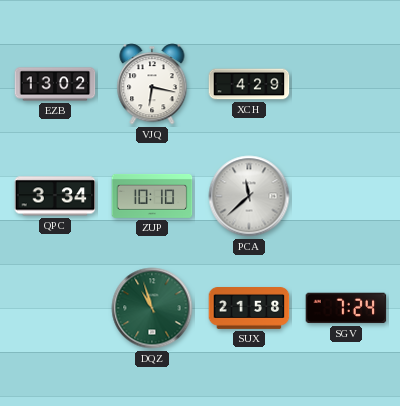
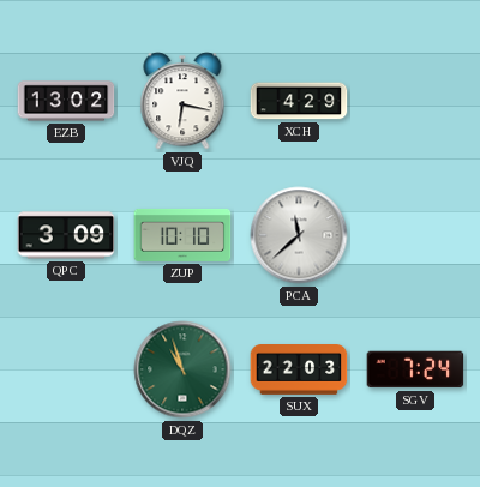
QPC: 3:34 -> 3:09
SUX: 21:58 -> 22:03
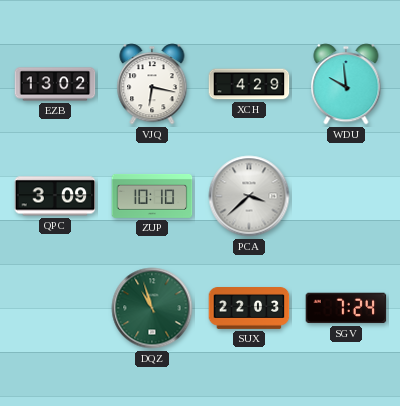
WDU: none -> 9:59
PCA: 11:38 -> 3:38
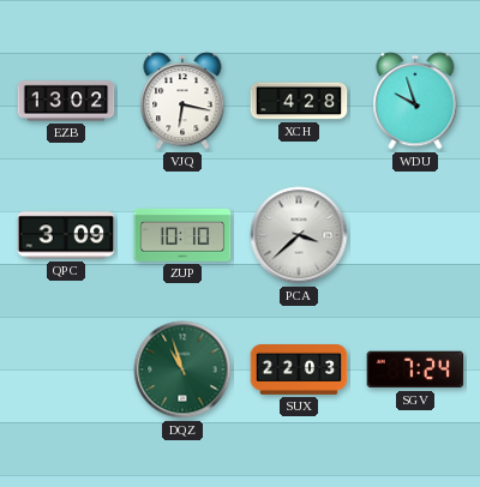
XCH: 4:29 -> 4:28
WDU: 9:59 -> 9:57
